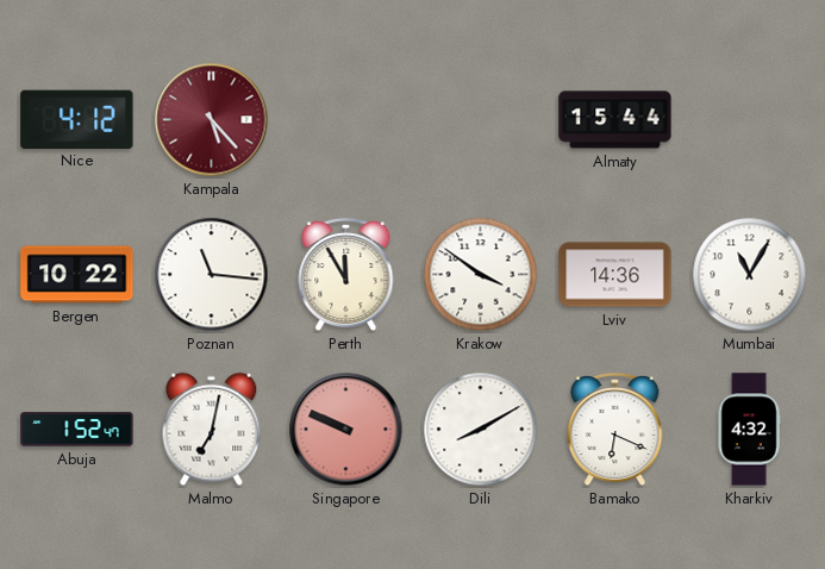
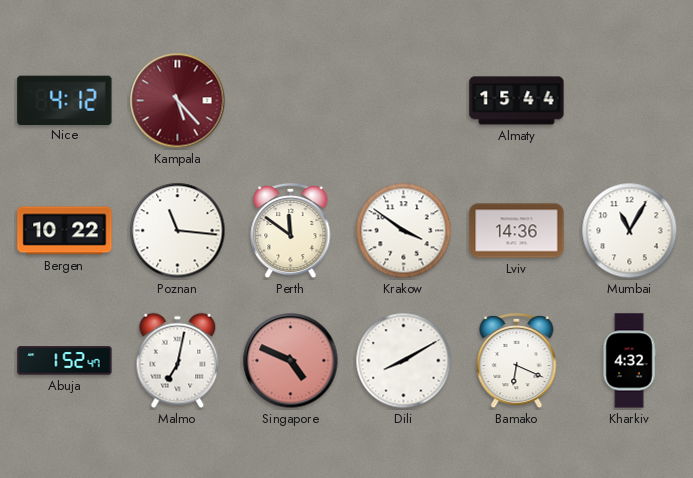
Perth: 11:55 -> 11:51
Singapore: 9:49 -> 4:49
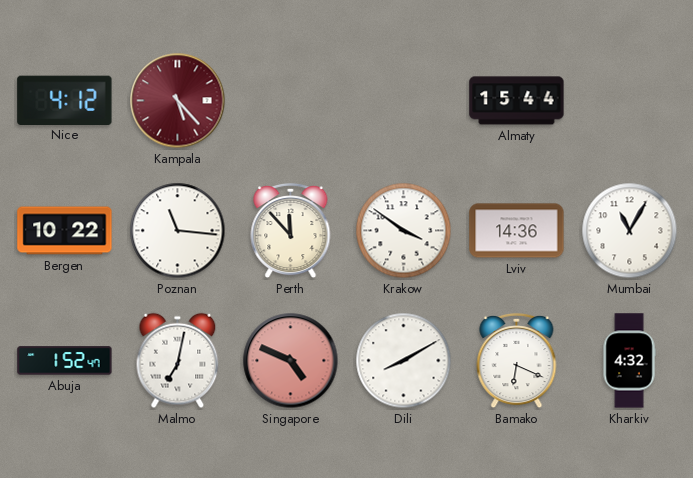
Perth: 11:51 -> 11:53
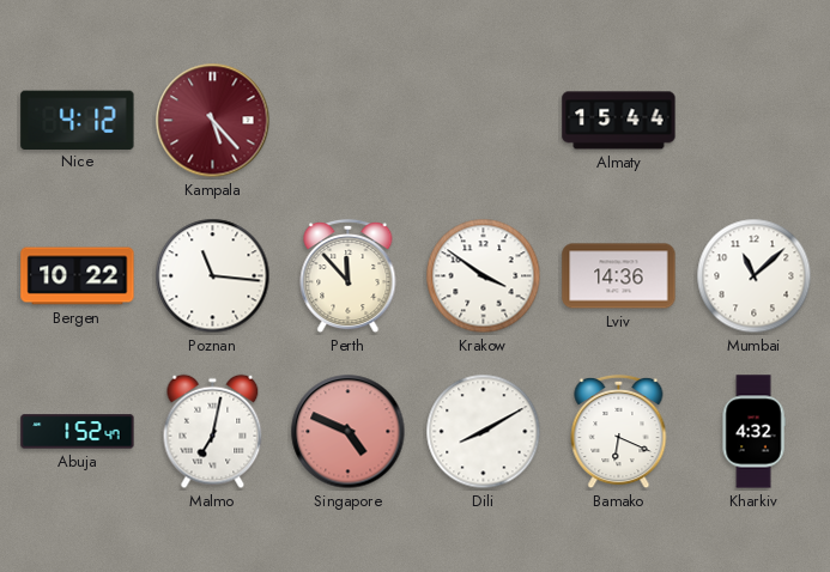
Mumbai: 11:05 -> 11:08
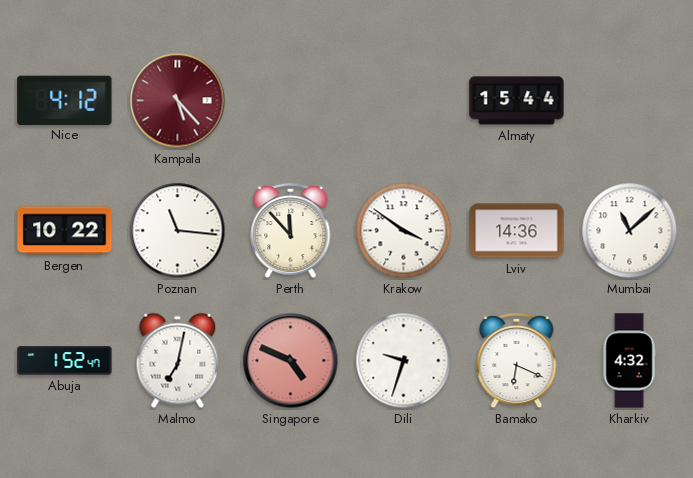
Dili: 8:10 -> 9:33
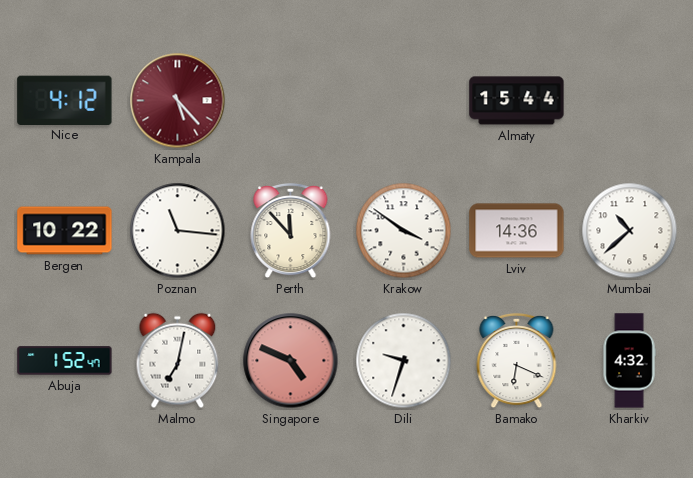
Mumbai: 11:08 -> 10:38
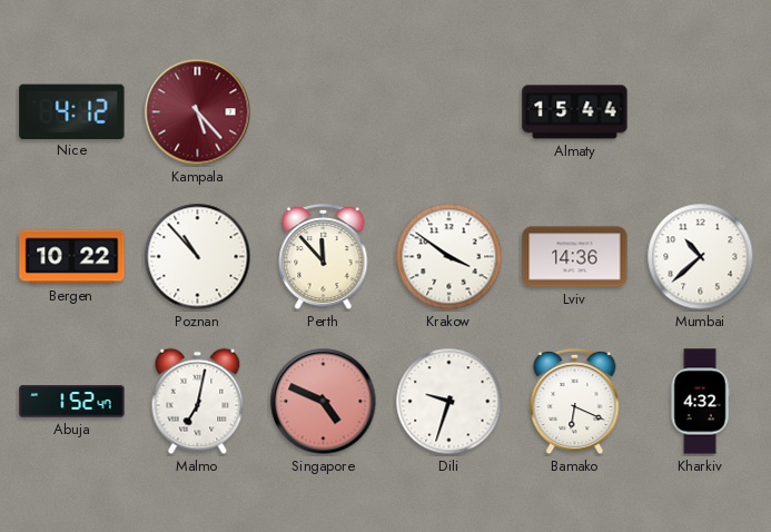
Poznan: 11:16 -> 10:53
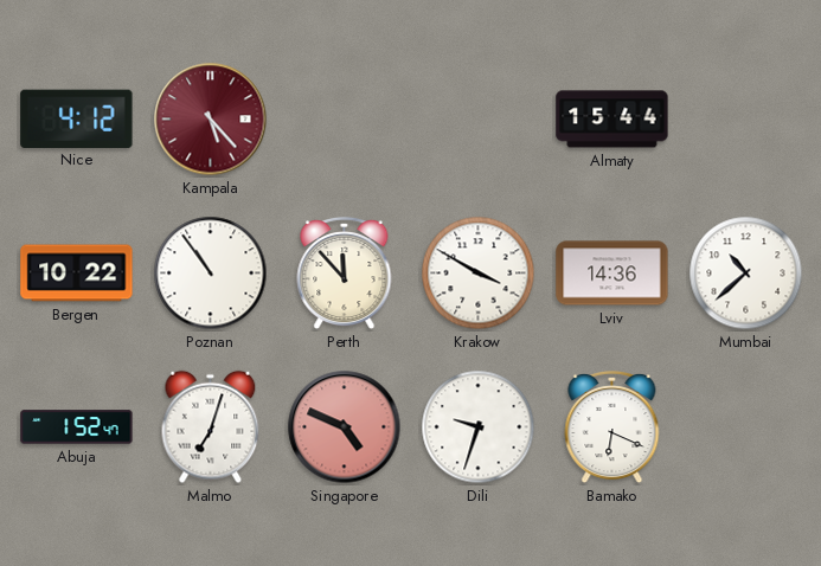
Poznan: 10:53 -> 10:54
Krakow: 3:51 -> 3:50
Malmo: 7:02 -> 7:03
Kharkiv: 4:32 -> none
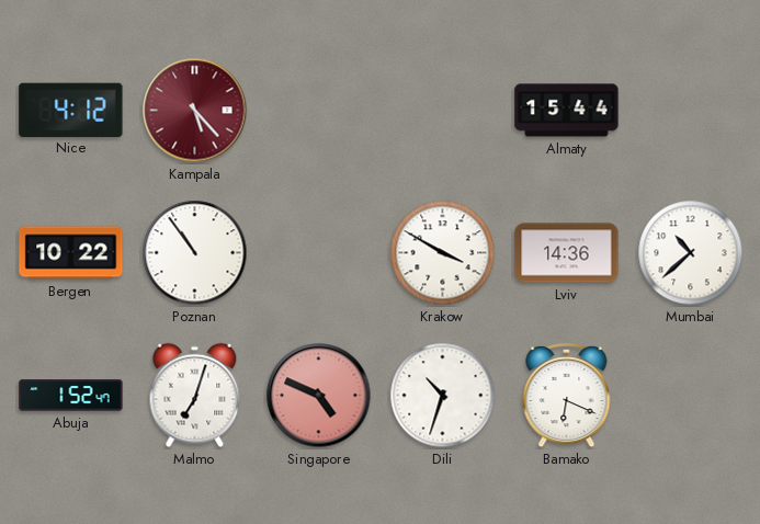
Perth: 11:53 -> none
Dili: 9:33 -> 10:33
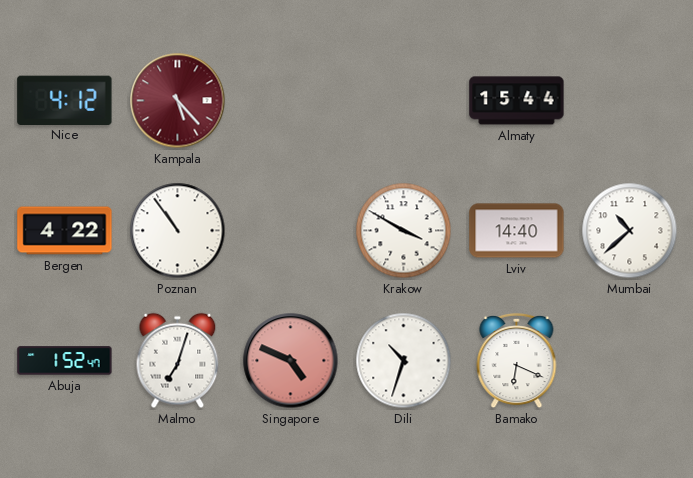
Bergen: 10:22 -> 4:22
Lviv: 14:36 -> 14:40
